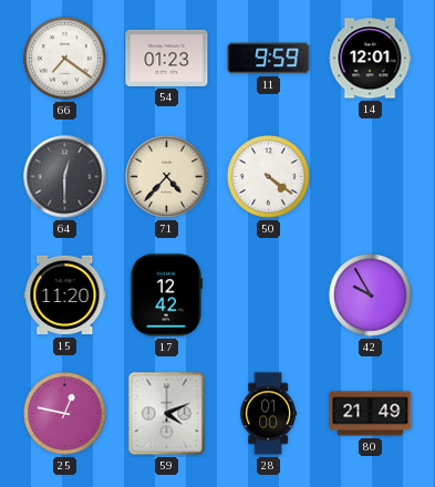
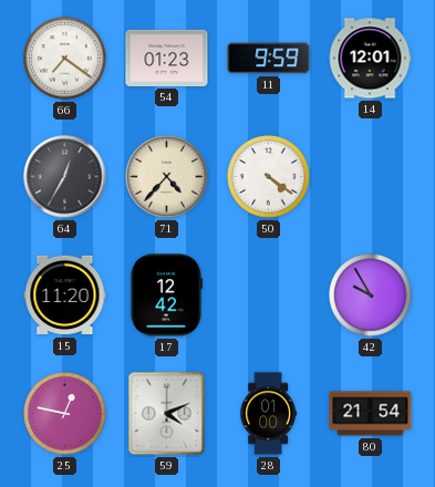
64: 12:30 -> 12:35
80: 21:49 -> 21:54
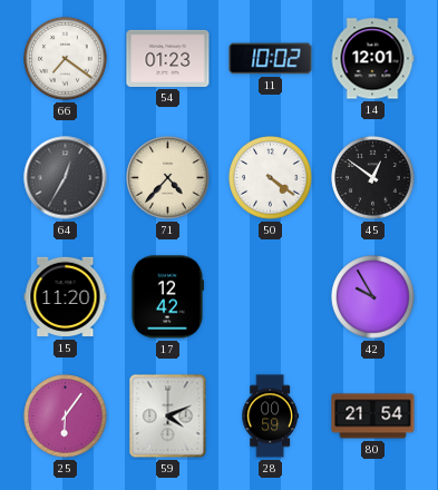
11: 9:59 -> 10:02
45: none -> 12:51
25: 12:47 -> 6:06
28: 01:00 -> 00:59
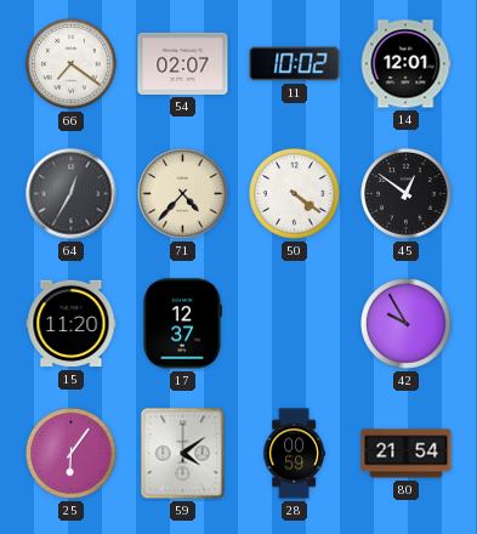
54: 01:23 -> 02:07
17: 12:42 -> 12:37
59: 4:11 -> 4:09
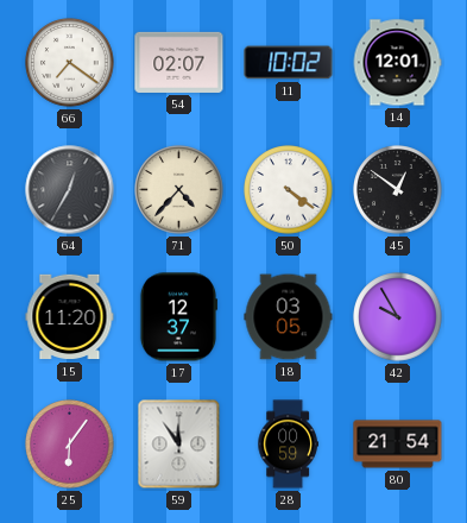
18: none -> 03:05
59: 4:09 -> 11:54
